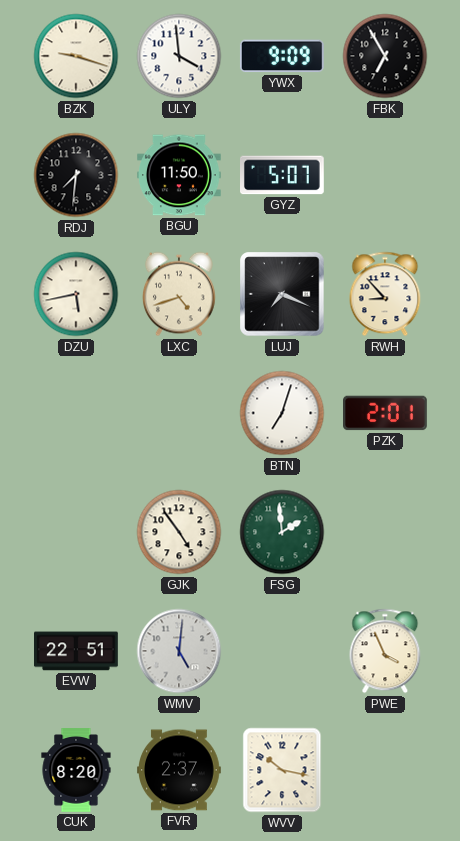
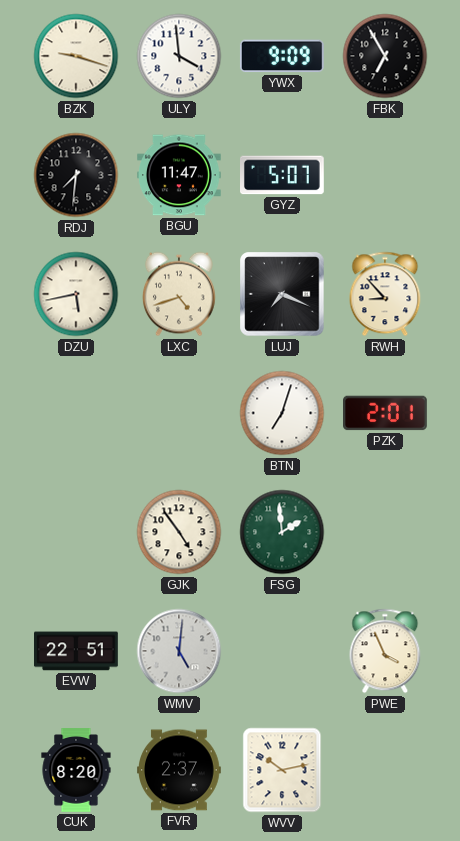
BGU: 11:50 -> 11:47
WVV: 10:17 -> 10:13
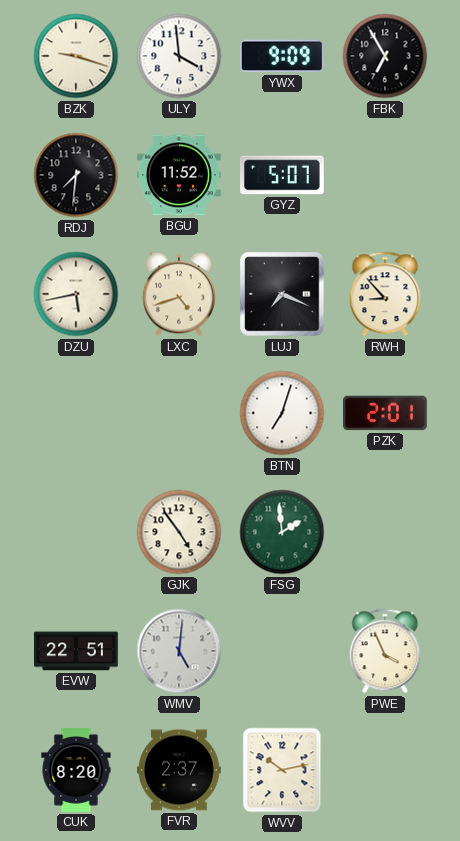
BGU: 11:47 -> 11:52
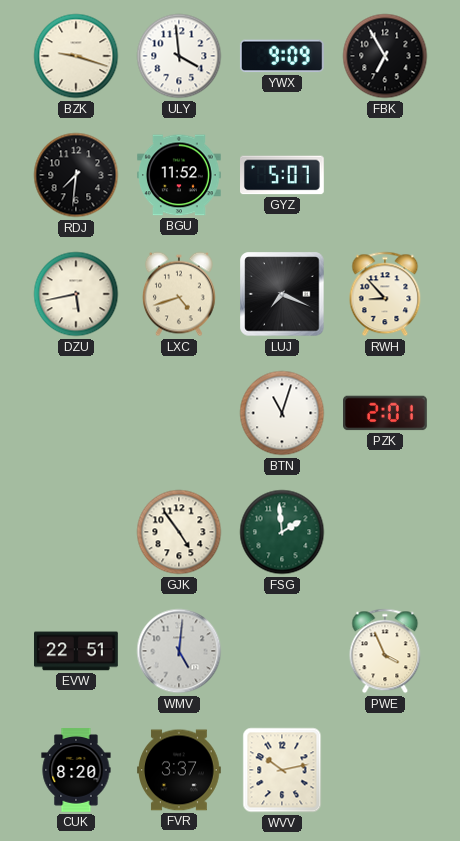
BTN: 7:03 -> 11:03
FVR: 2:37 -> 3:37
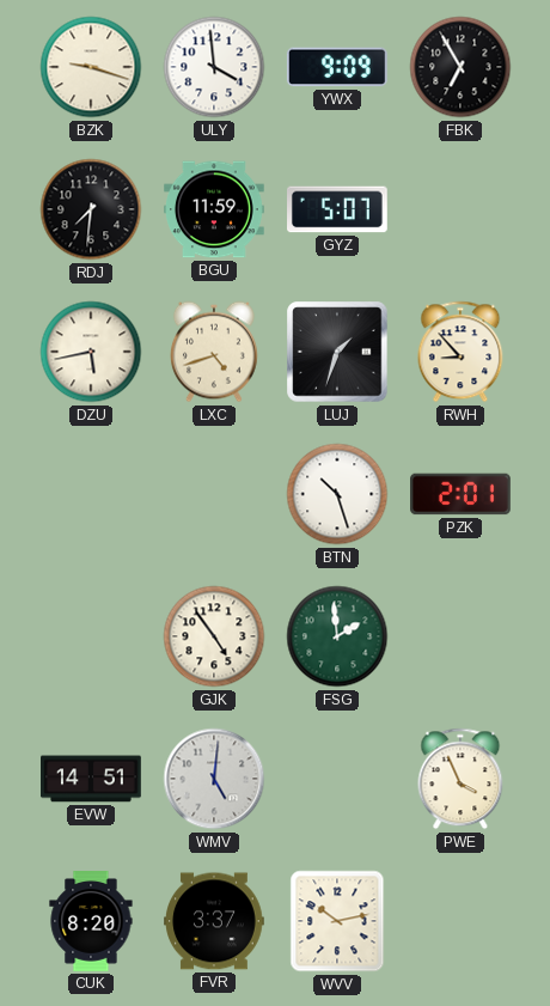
BGU: 11:52 -> 11:59
LUJ: 7:19 -> 1:33
BTN: 11:03 -> 10:27
EVW: 22:51 -> 14:51
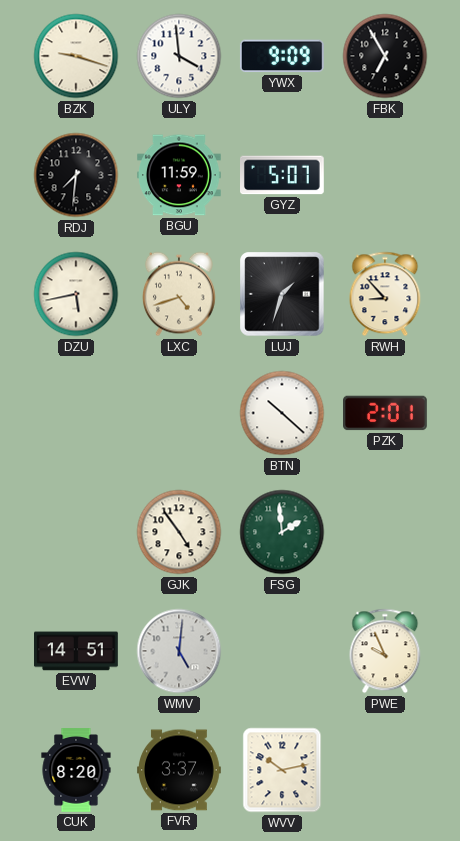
BTN: 10:27 -> 10:22
PWE: 3:56 -> 9:56
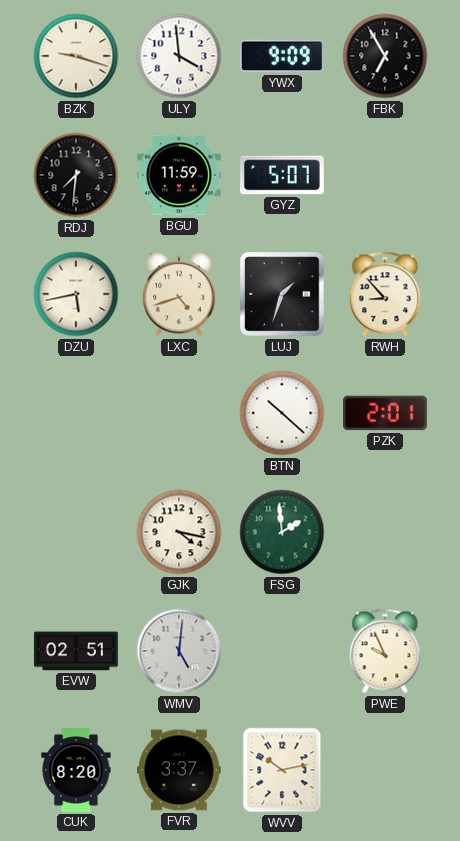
GJK: 4:54 -> 4:17
EVW: 14:51 -> 02:51
